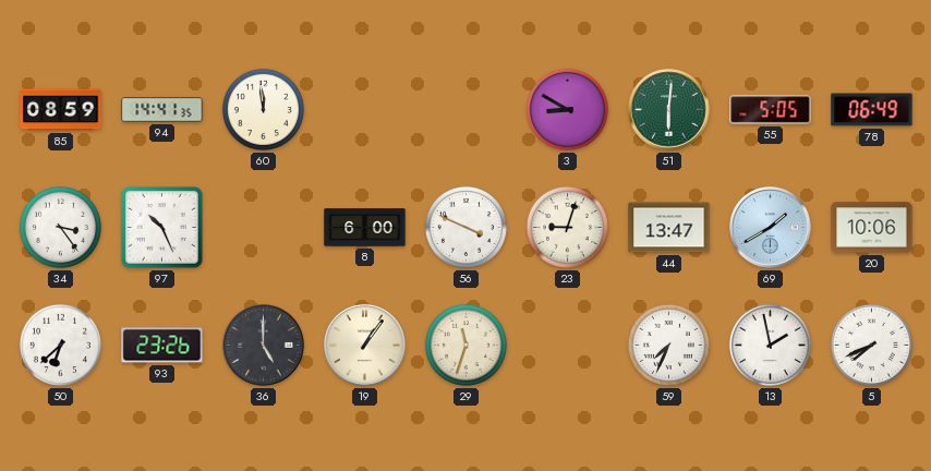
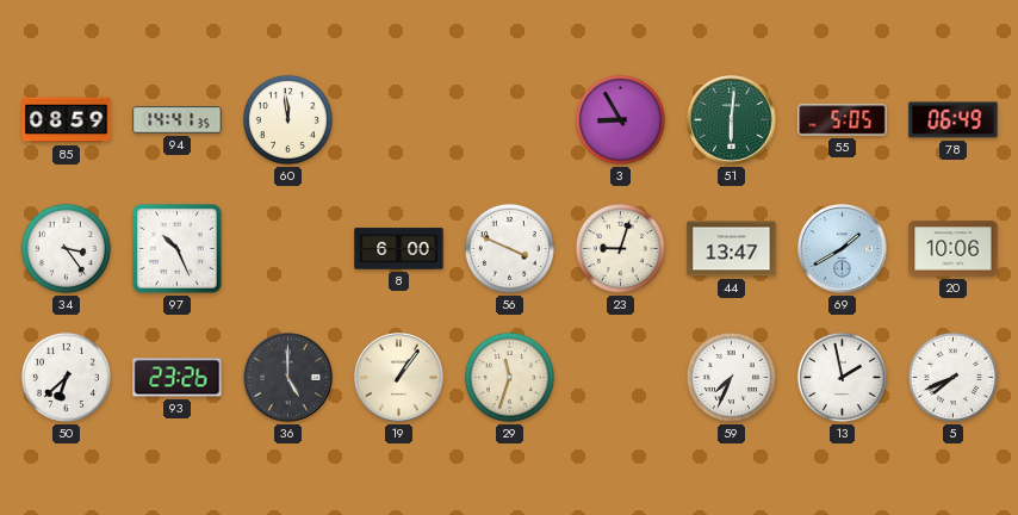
3: 8:50 -> 8:55
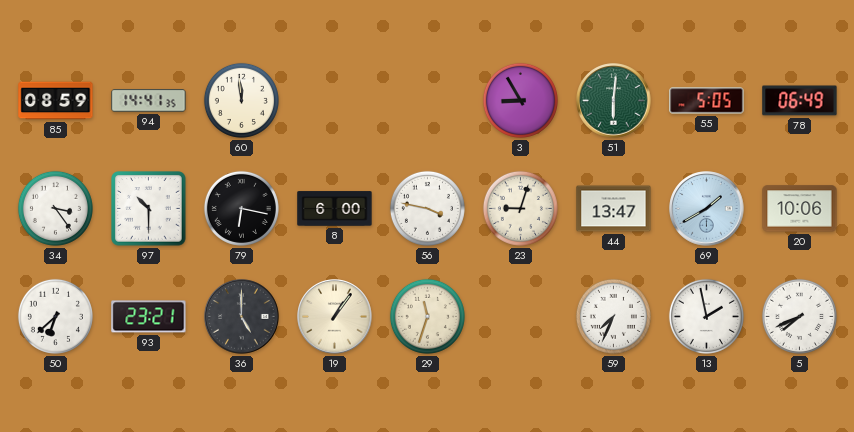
97: 10:26 -> 10:30
79: none -> 6:17
56: 3:49 -> 3:47
93: 23:26 -> 23:21
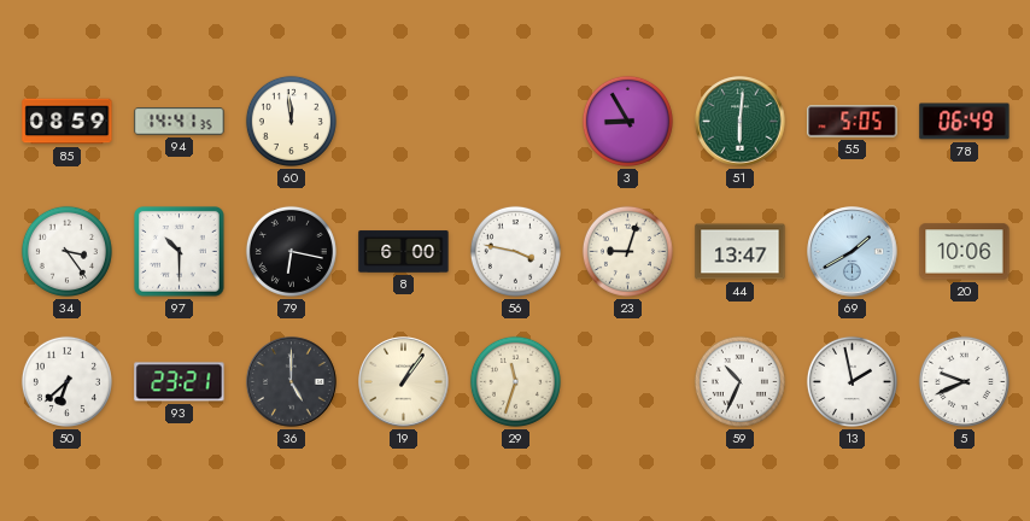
59: 7:34 -> 10:34
5: 7:41 -> 9:41
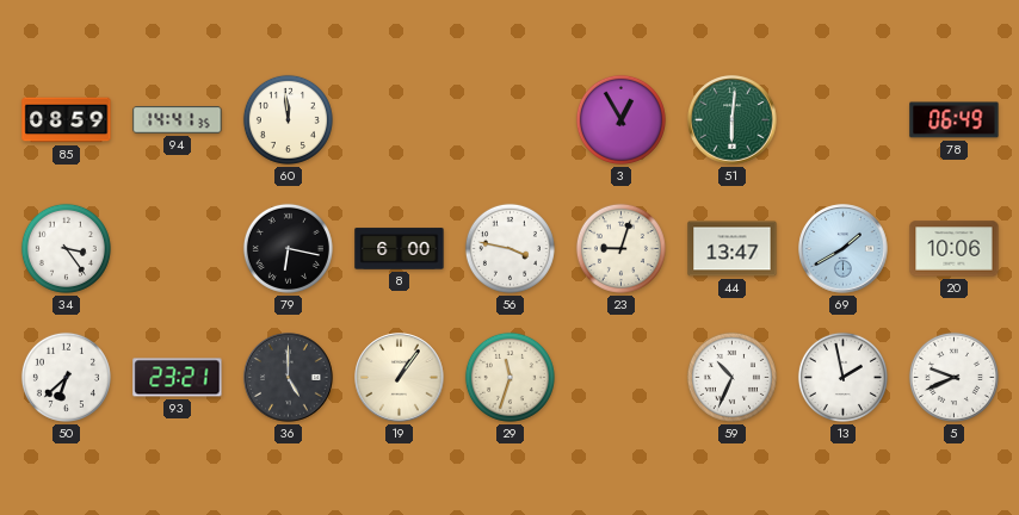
3: 8:55 -> 12:55
55: 5:05 -> none
97: 10:30 -> none
